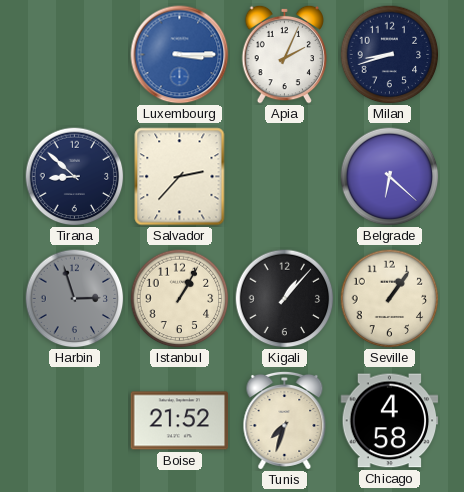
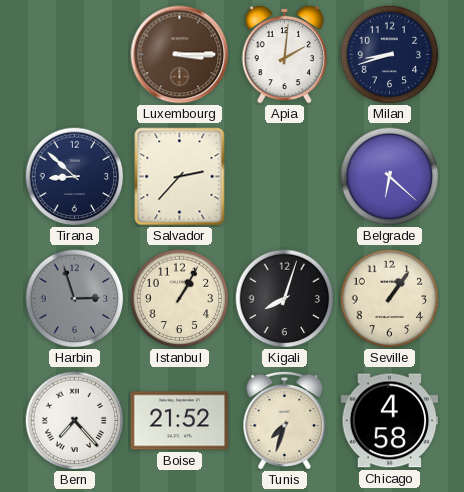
Luxembourg dial: blue -> brown
Apia: 2:04 -> 2:01
Kigali: 1:07 -> 8:03
Bern: none -> 7:23
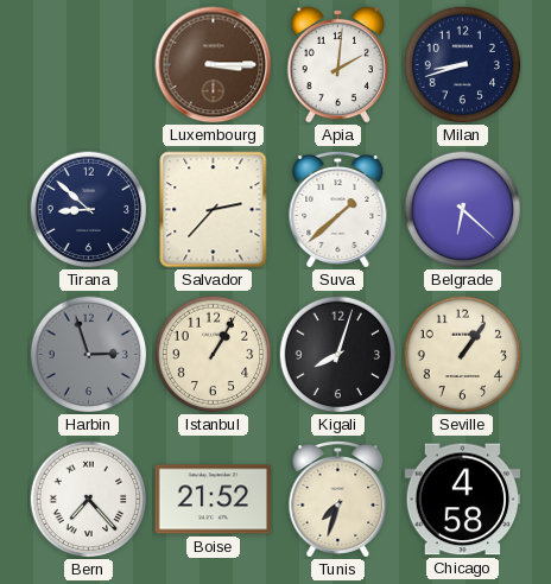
Suva: none -> 1:38
